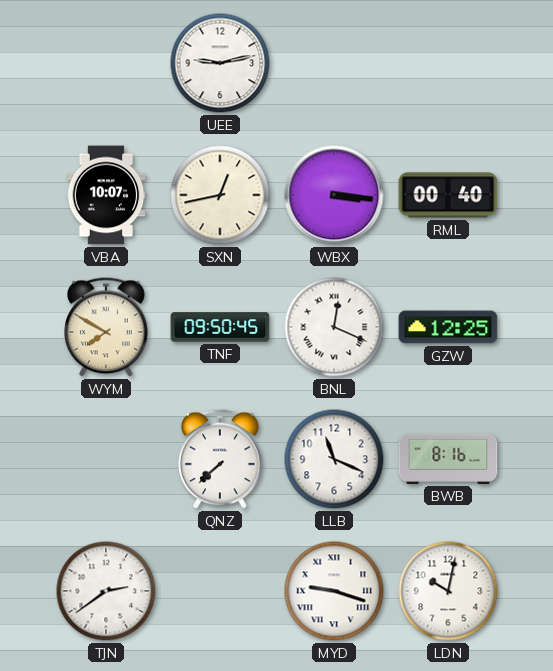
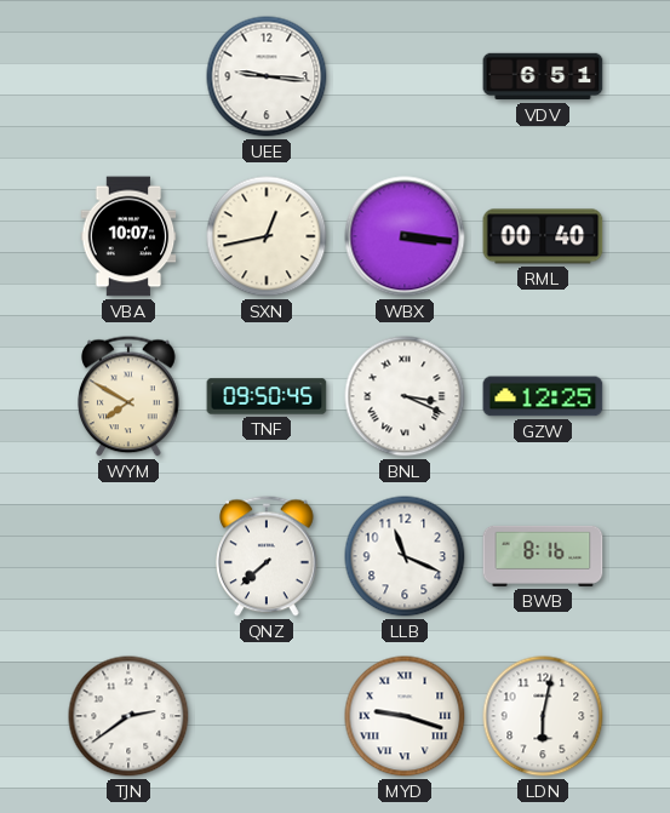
UEE: 9:13 -> 9:16
VDV: none -> 6:51
BNL: 12:19 -> 3:19
LDN: 10:02 -> 6:02
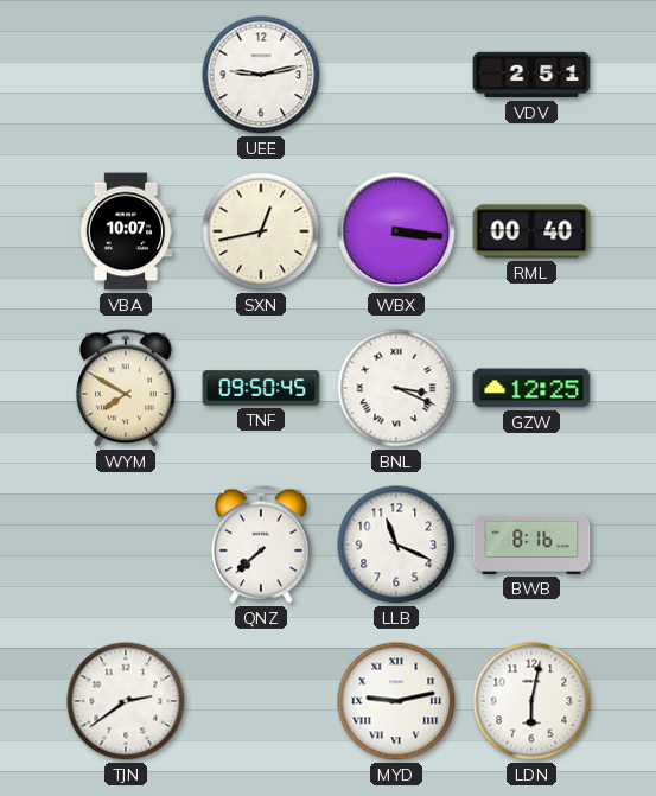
UEE: 9:16 -> 9:13
VDV: 6:51 -> 2:51
MYD: 9:18 -> 9:13
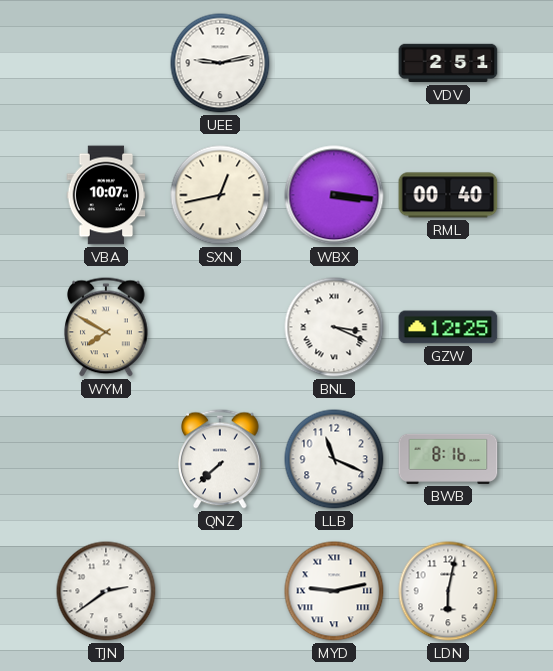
TNF: 09:50 -> none
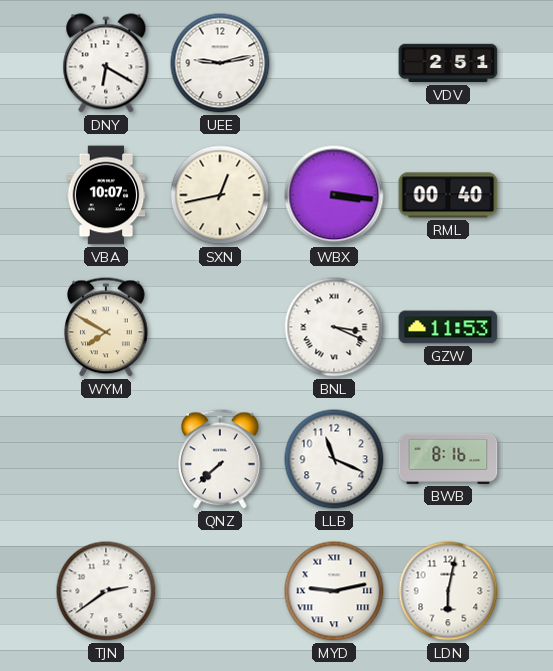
DNY: none -> 6:20
GZW: 12:25 -> 11:53
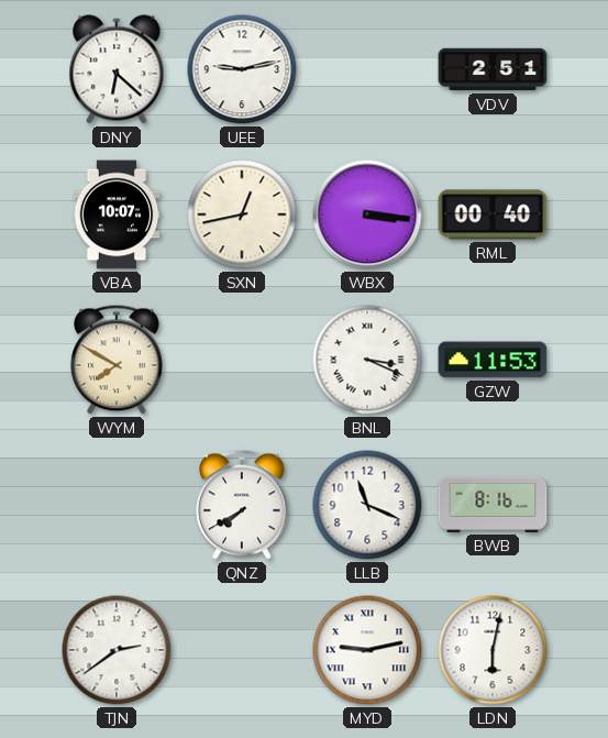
DNY: 6:20 -> 6:22
QNZ: 7:38 -> 7:40
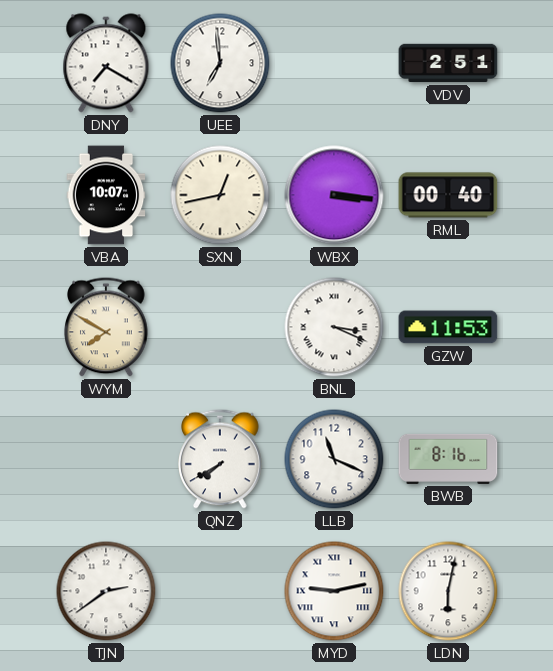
DNY: 6:22 -> 7:20
UEE: 9:13 -> 6:59
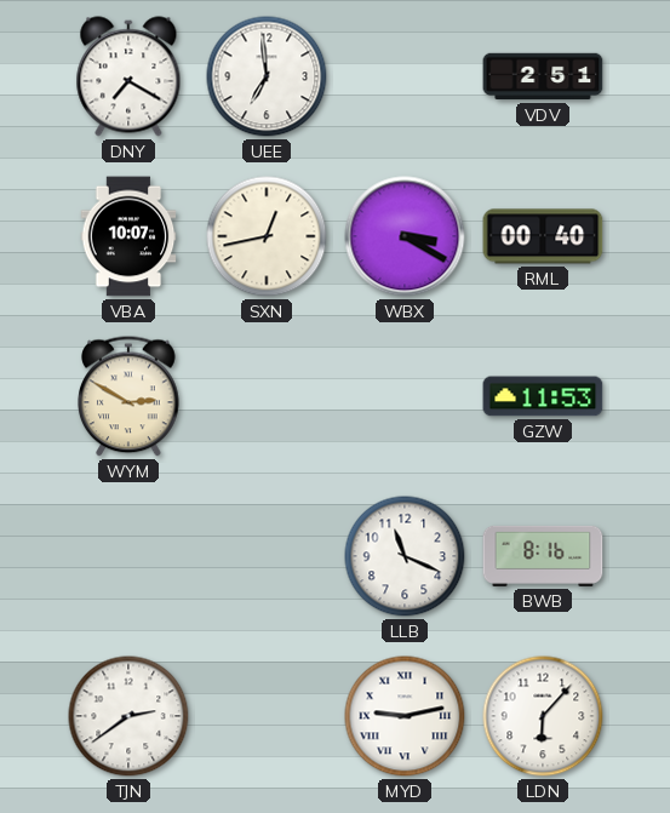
WBX: 3:16 -> 3:20
WYM: 7:50 -> 2:50
BNL: 3:19 -> none
QNZ: 7:40 -> none
LDN: 6:02 -> 6:07
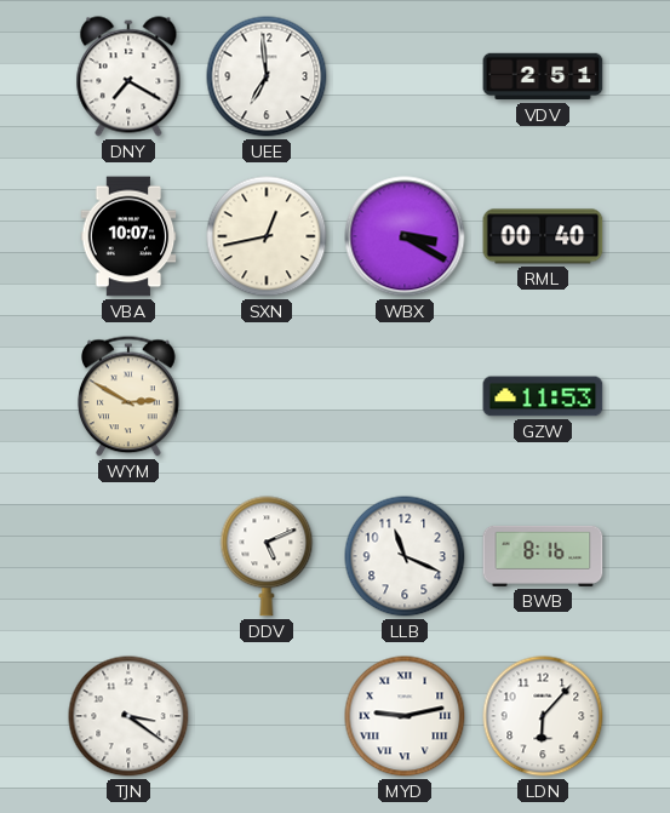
DDV: none -> 5:11
TJN: 2:39 -> 3:21
